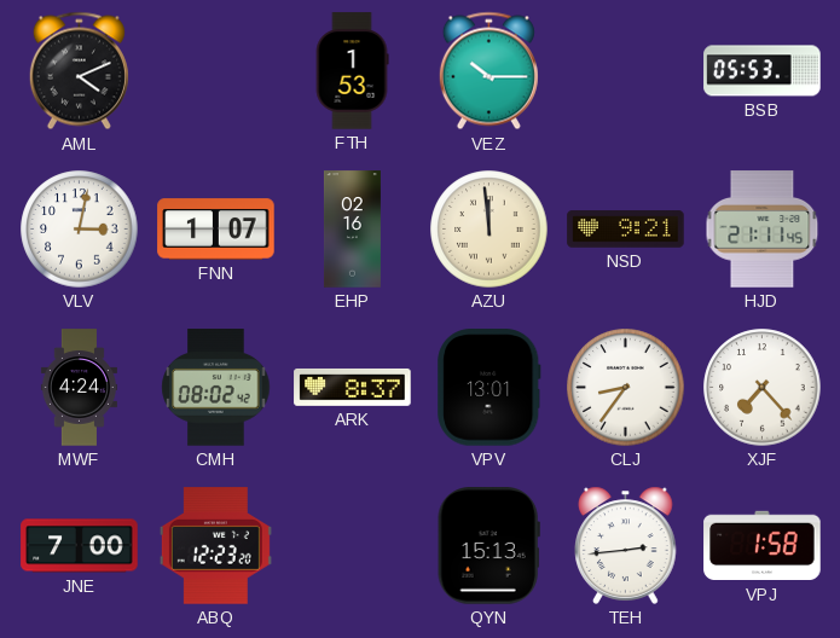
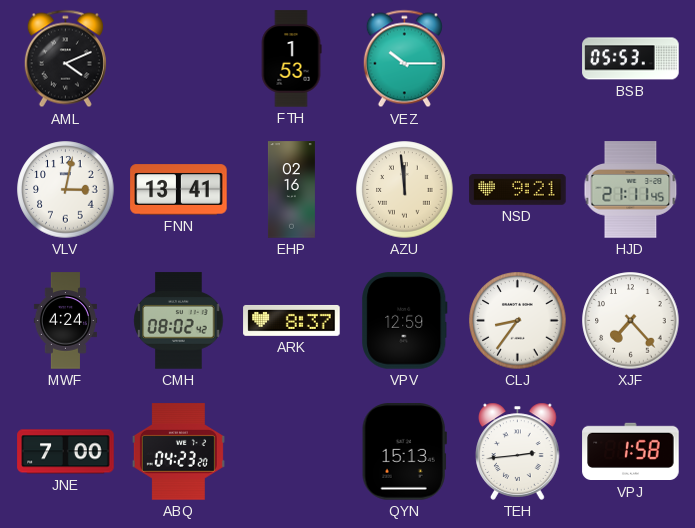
FNN: 1:07 -> 13:41
VPV: 13:01 -> 12:59
ABQ: 12:23 -> 04:23
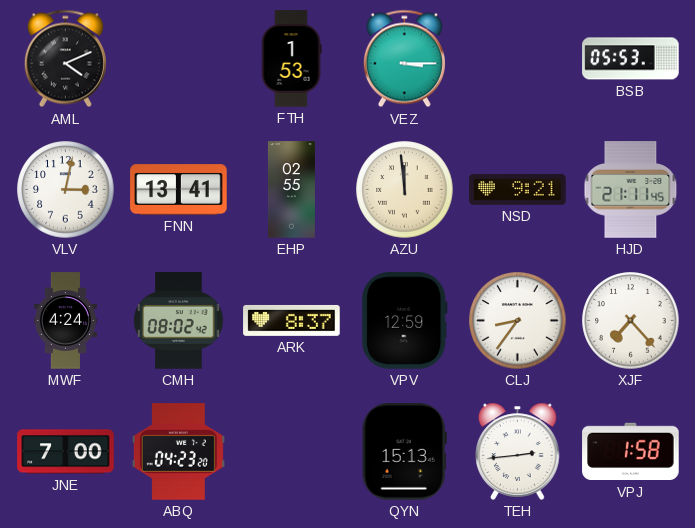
VEZ: 10:15 -> 3:15
EHP: 02:16 -> 02:55
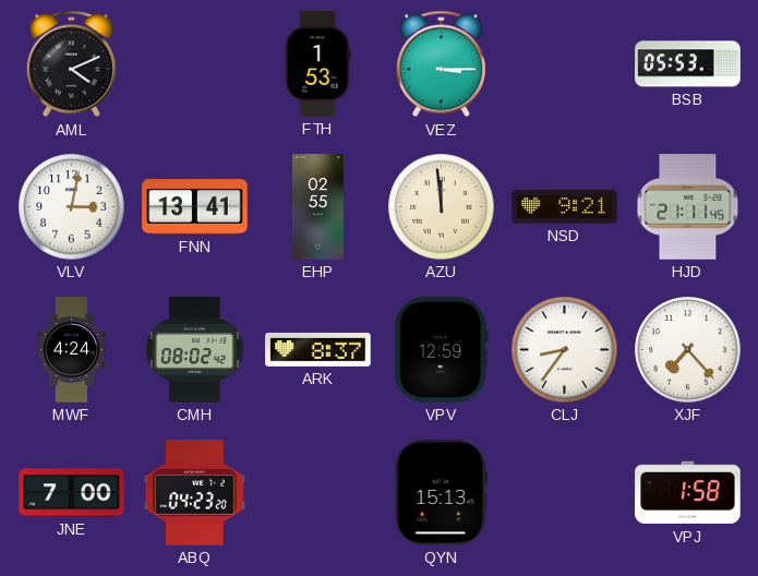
TEH: 2:44 -> none
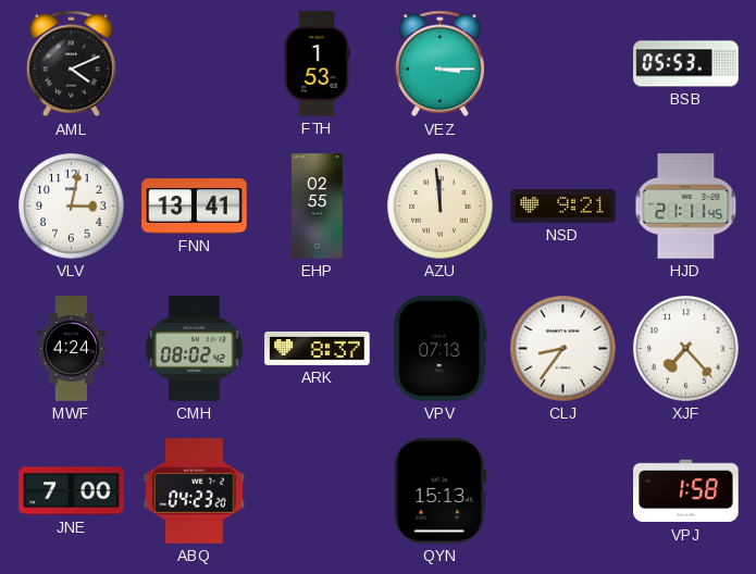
VPV: 12:59 -> 07:13
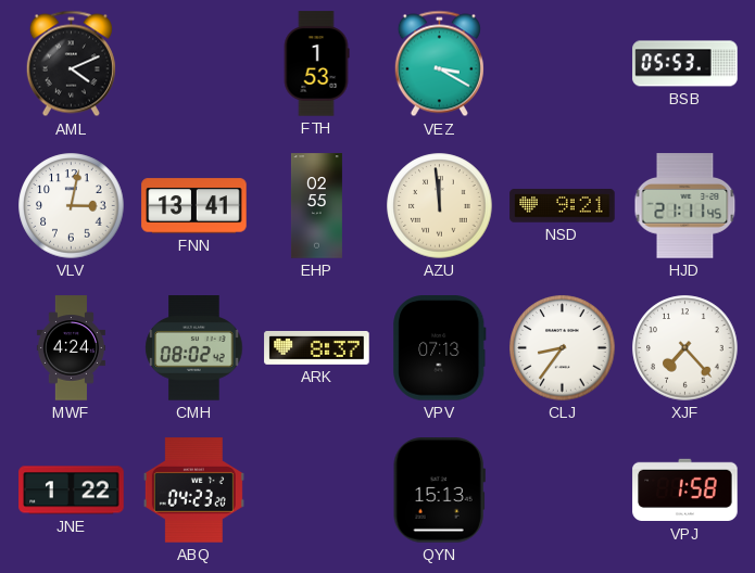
VEZ: 3:15 -> 3:20
JNE: 7:00 -> 1:22
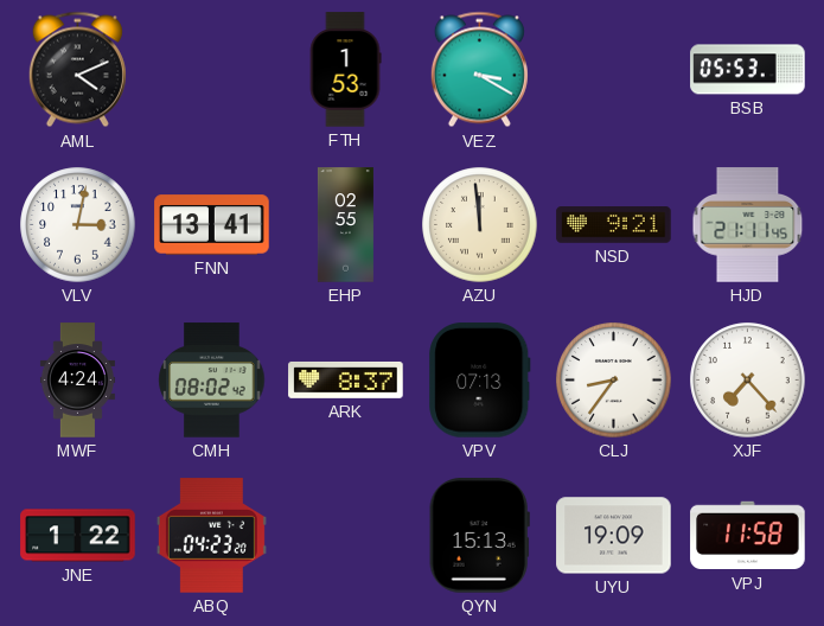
UYU: none -> 19:09
VPJ: 1:58 -> 11:58
